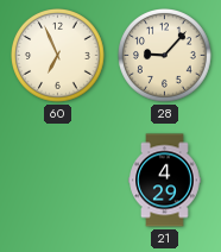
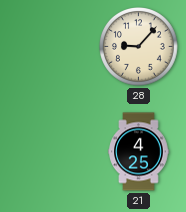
60: 6:56 -> none
21: 4:29 -> 4:25
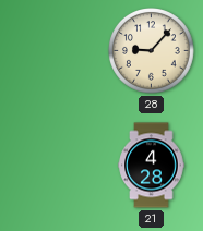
21: 4:25 -> 4:28
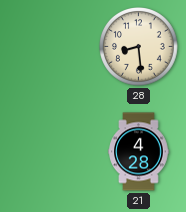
28: 9:07 -> 8:29
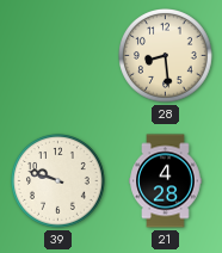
39: none -> 9:48
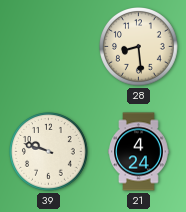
21: 4:28 -> 4:24
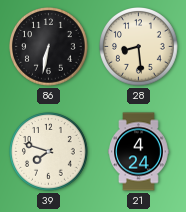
86: none -> 6:32
39: 9:48 -> 7:48
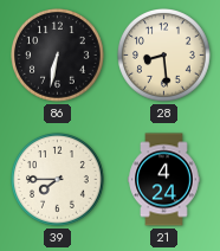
39: 7:48 -> 7:45
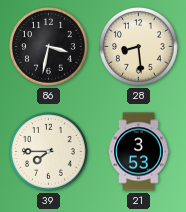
86: 6:32 -> 3:32
21: 4:24 -> 3:53
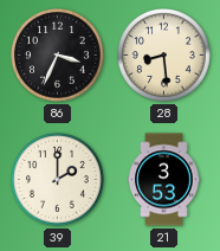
86: 3:32 -> 3:34
39: 7:45 -> 2:00
